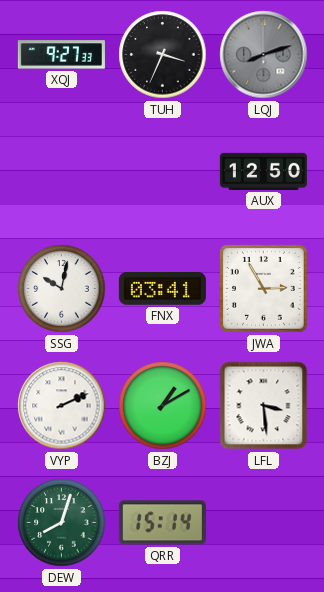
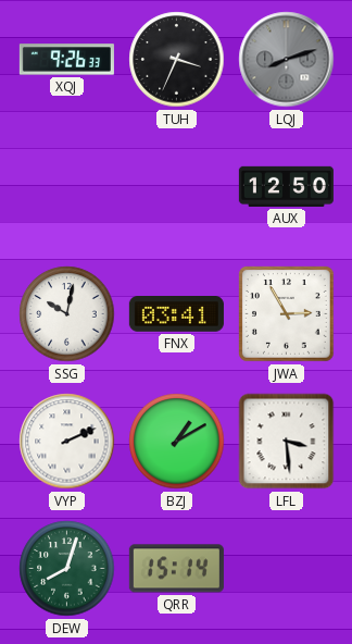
XQJ: 9:27 -> 9:26
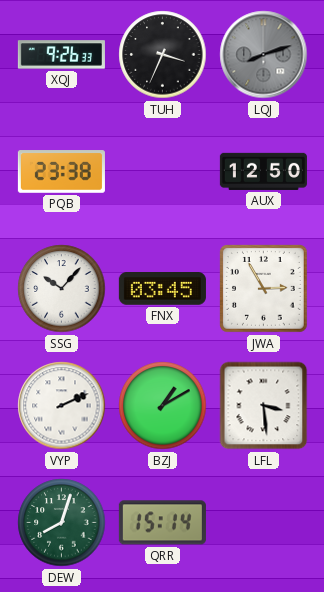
PQB: none -> 23:38
SSG: 10:02 -> 10:07
FNX: 03:41 -> 03:45
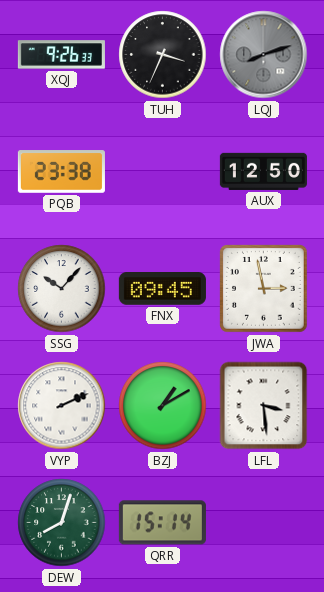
FNX: 03:45 -> 09:45
JWA: 2:55 -> 2:58
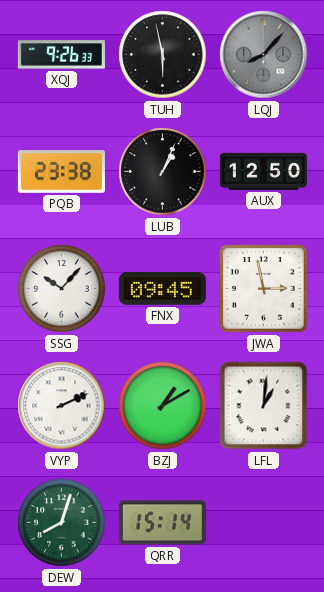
TUH: 3:34 -> 5:58
LQJ: 8:12 -> 8:07
LUB: none -> 1:04
LFL: 3:29 -> 1:01
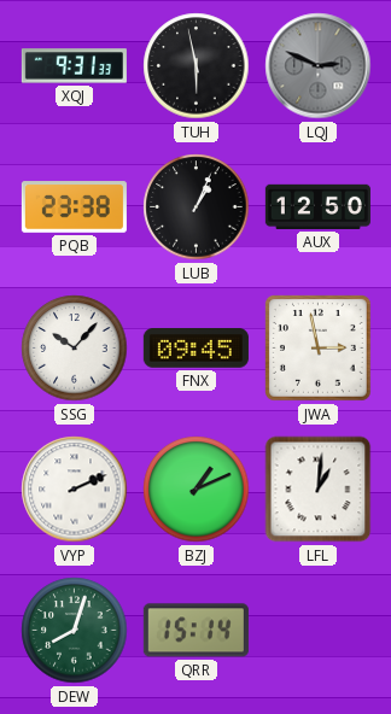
XQJ: 9:26 -> 9:31
LQJ: 8:07 -> 2:49
BZJ: 1:10 -> 1:11
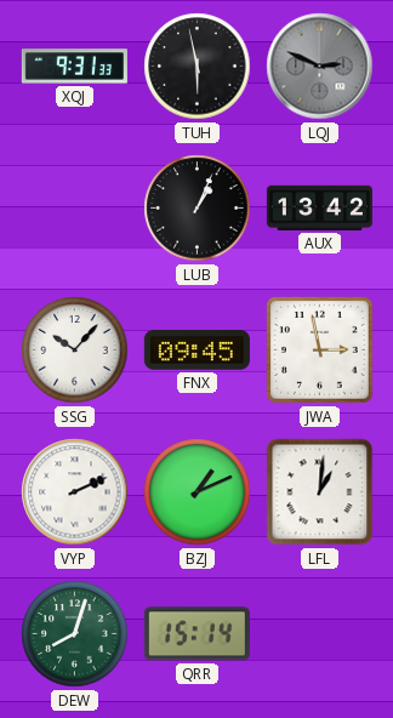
PQB: 23:38 -> none
AUX: 12:50 -> 13:42
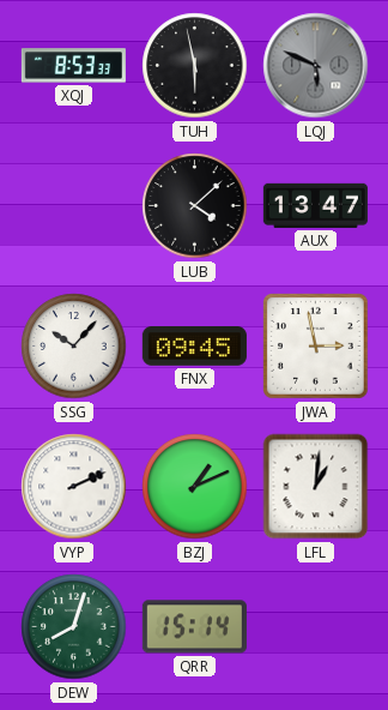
XQJ: 9:31 -> 8:53
LQJ: 2:49 -> 5:49
LUB: 1:04 -> 4:08
AUX: 13:42 -> 13:47
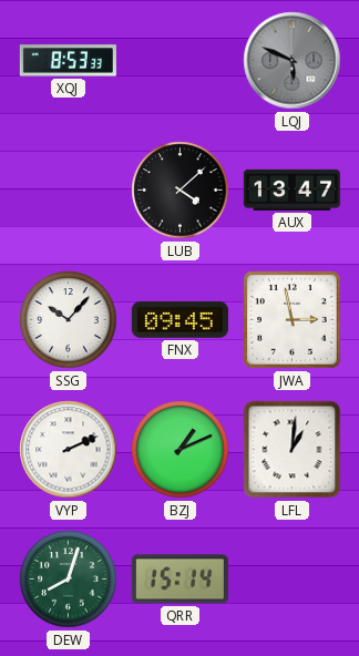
TUH: 5:58 -> none
